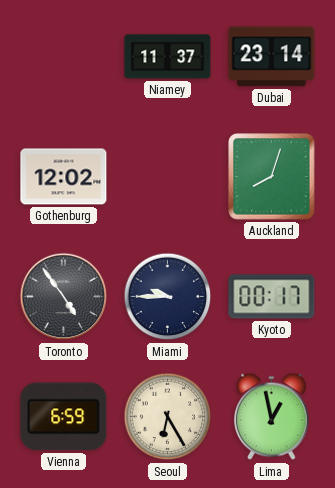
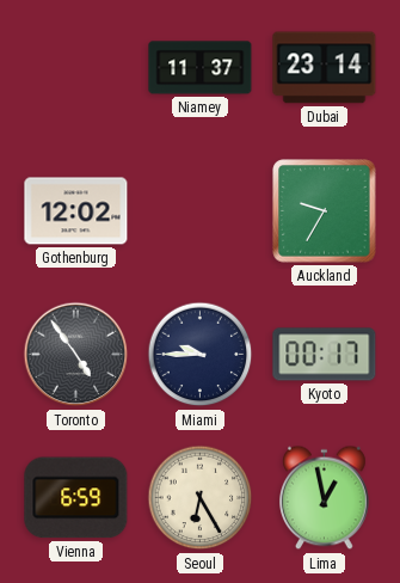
Auckland: 8:03 -> 9:35
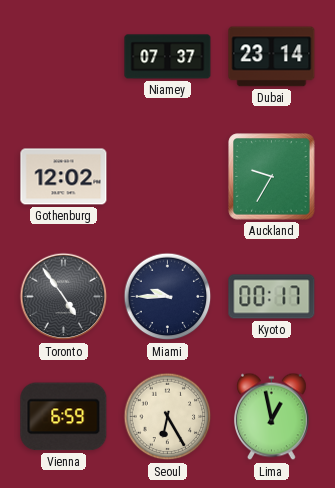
Niamey: 11:37 -> 07:37
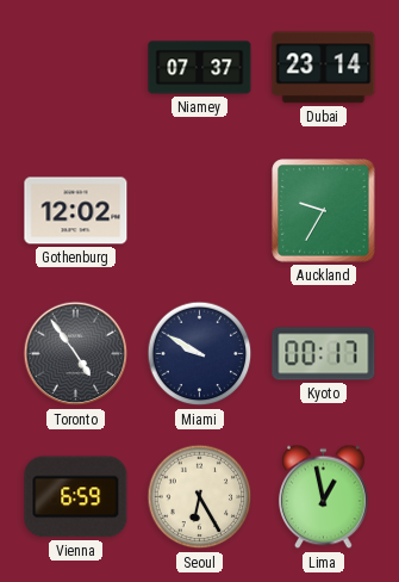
Miami: 9:45 -> 9:50
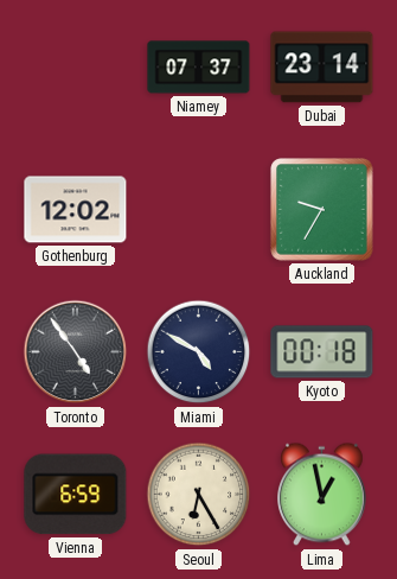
Miami: 9:50 -> 4:50
Kyoto: 00:17 -> 00:18
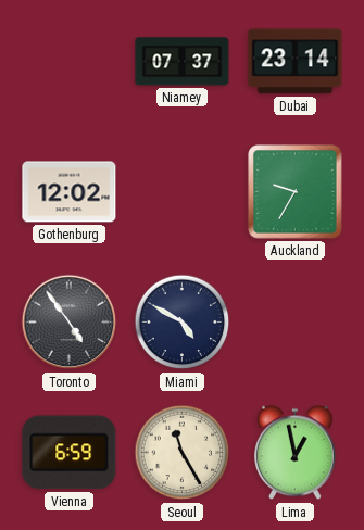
Kyoto: 00:18 -> none
Seoul: 6:25 -> 11:25
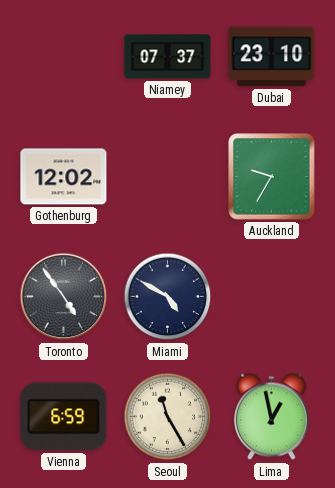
Dubai: 23:14 -> 23:10
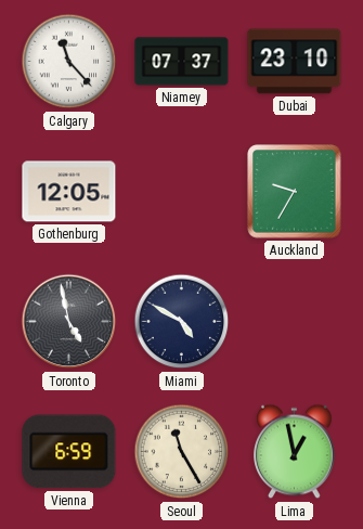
Calgary: none -> 11:23
Gothenburg: 12:02 -> 12:05
Toronto: 4:54 -> 4:58
